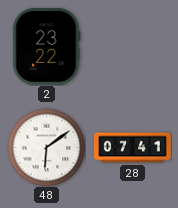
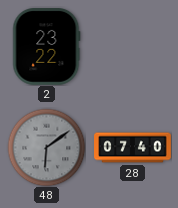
48 dial: white -> grey
28: 07:41 -> 07:40
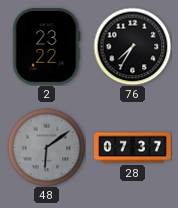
76: none -> 7:35
28: 07:40 -> 07:37
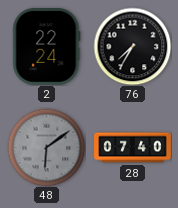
2: 23:22 -> 22:24
28: 07:37 -> 07:40
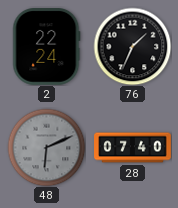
76: 7:35 -> 1:34
48: 6:09 -> 6:11
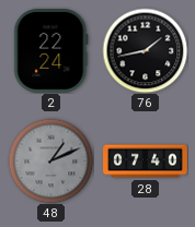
76: 1:34 -> 1:43
48: 6:11 -> 1:11
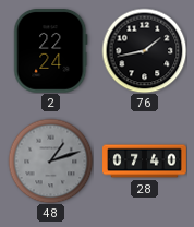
48: 1:11 -> 1:12
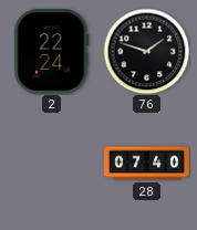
76: 1:43 -> 1:48
48: 1:12 -> none
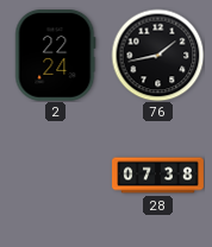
76: 1:48 -> 1:43
28: 07:40 -> 07:38
